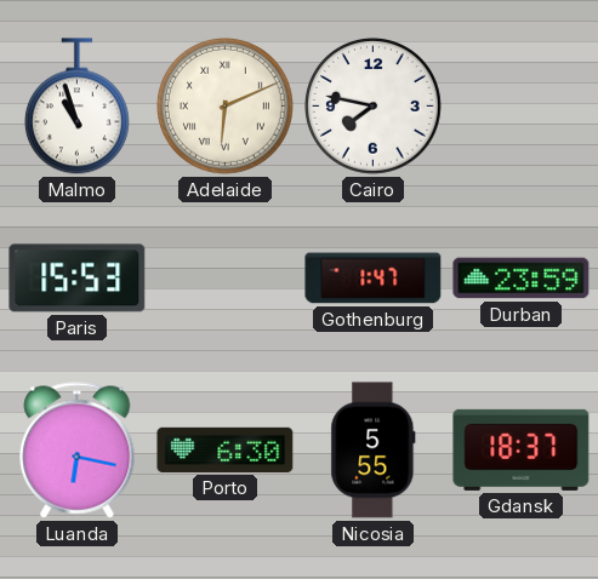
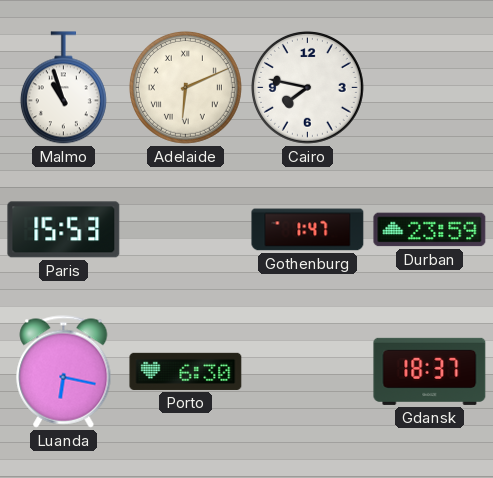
Nicosia: 5:55 -> none
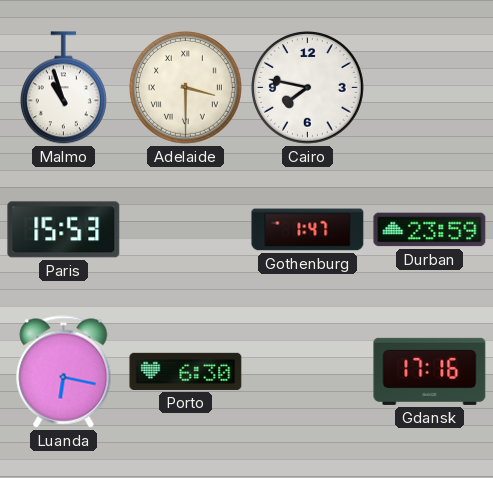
Adelaide: 6:11 -> 3:30
Gdansk: 18:37 -> 17:16
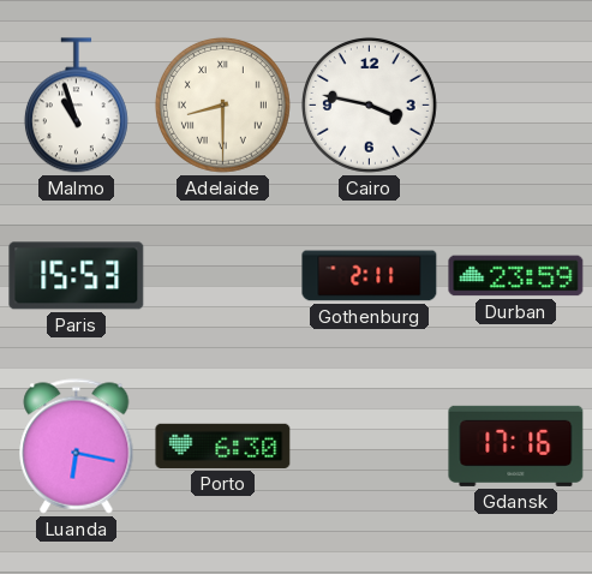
Adelaide: 3:30 -> 8:30
Cairo: 7:47 -> 3:47
Gothenburg: 1:47 -> 2:11
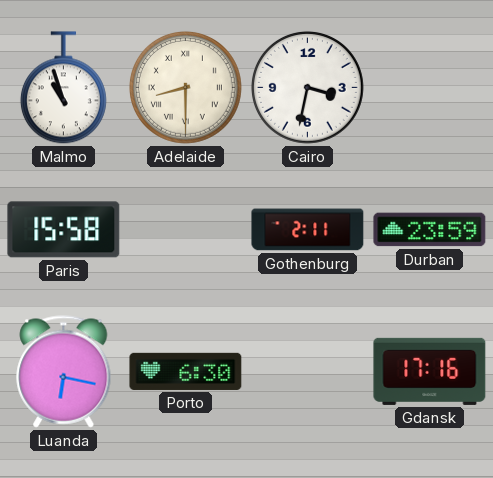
Cairo: 3:47 -> 3:32
Paris: 15:53 -> 15:58
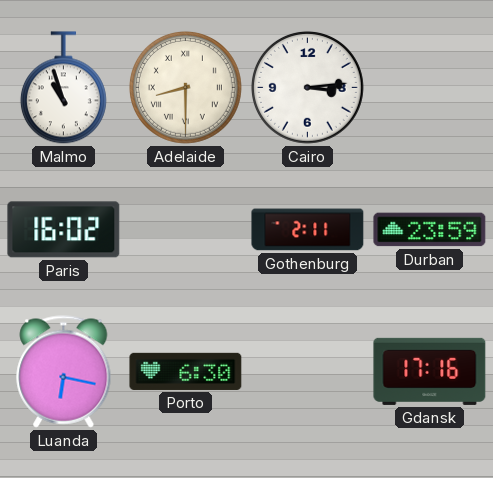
Cairo: 3:32 -> 3:14
Paris: 15:58 -> 16:02
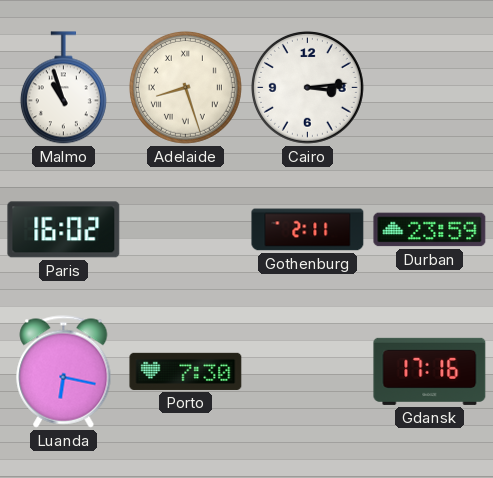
Adelaide: 8:30 -> 8:27
Porto: 6:30 -> 7:30
